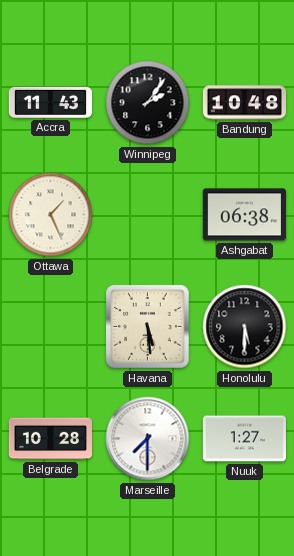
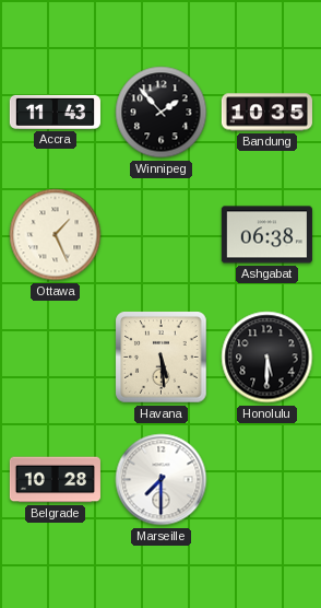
Winnipeg: 2:06 -> 1:53
Bandung: 10:48 -> 10:35
Nuuk: 1:27 -> none
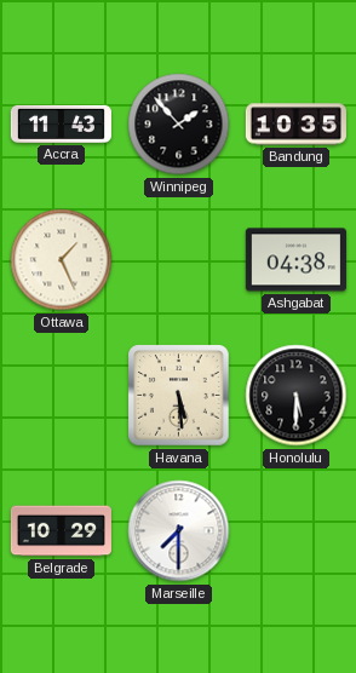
Ashgabat: 06:38 -> 04:38
Belgrade: 10:28 -> 10:29
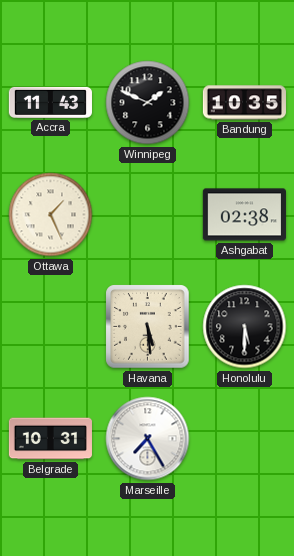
Winnipeg: 1:53 -> 1:49
Ashgabat: 04:38 -> 02:38
Belgrade: 10:29 -> 10:31
Marseille: 7:30 -> 7:25
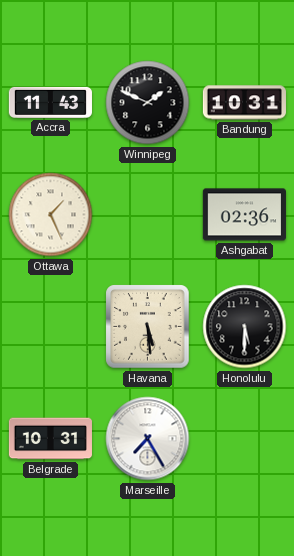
Bandung: 10:35 -> 10:31
Ashgabat: 02:38 -> 02:36
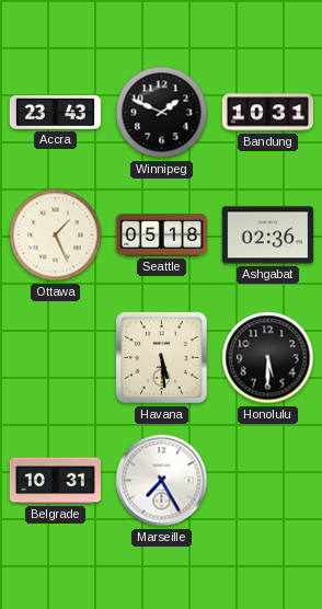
Accra: 11:43 -> 23:43
Seattle: none -> 05:18
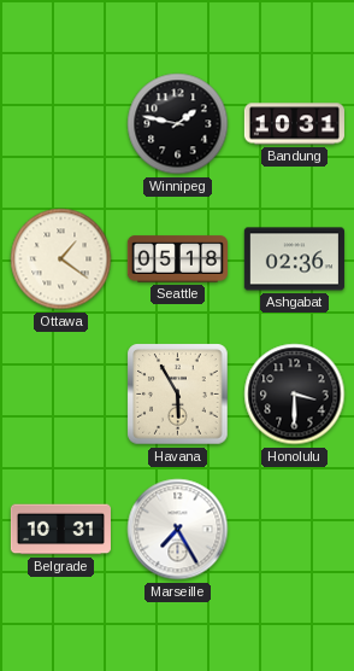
Accra: 23:43 -> none
Winnipeg: 1:49 -> 1:47
Ottawa: 1:26 -> 1:21
Havana: 5:29 -> 5:55
Honolulu: 5:30 -> 3:30
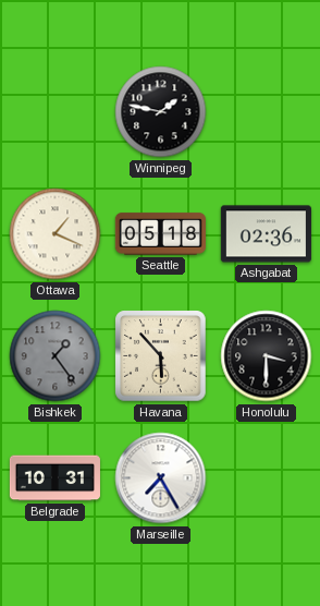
Bandung: 10:31 -> none
Ottawa: 1:21 -> 1:19
Bishkek: none -> 1:24
Havana: 5:55 -> 5:53
